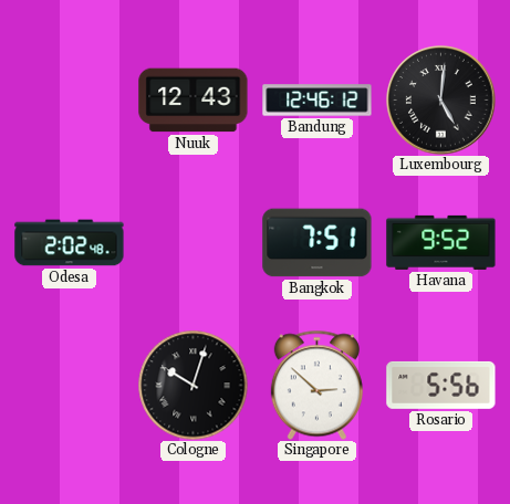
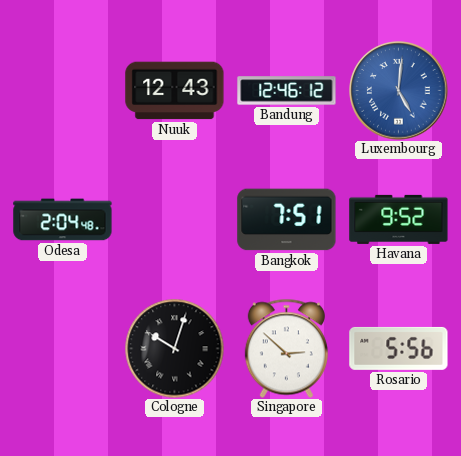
Luxembourg dial: black -> blue
Odesa: 2:02 -> 2:04
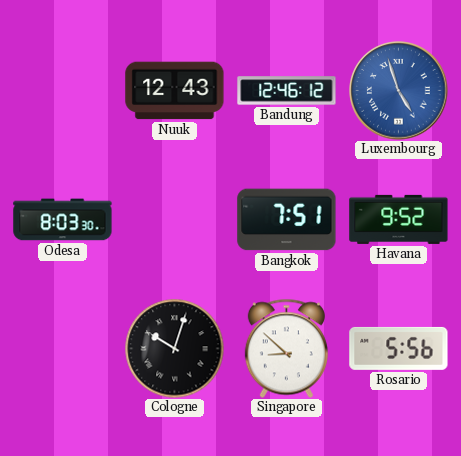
Luxembourg: 5:01 -> 4:57
Odesa: 2:04 -> 8:03
Singapore: 2:52 -> 8:52
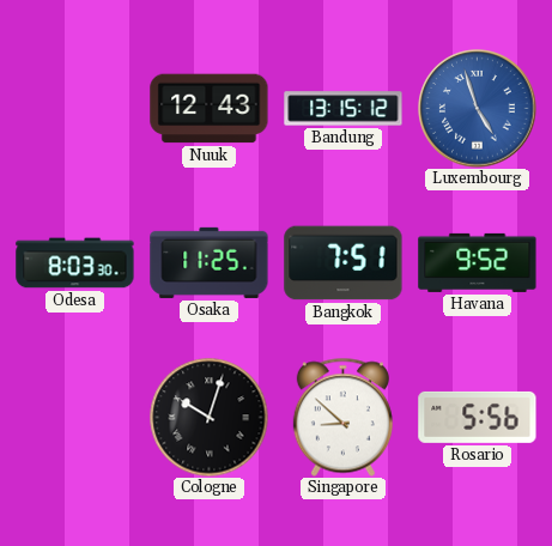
Bandung: 12:46 -> 13:15
Osaka: none -> 11:25
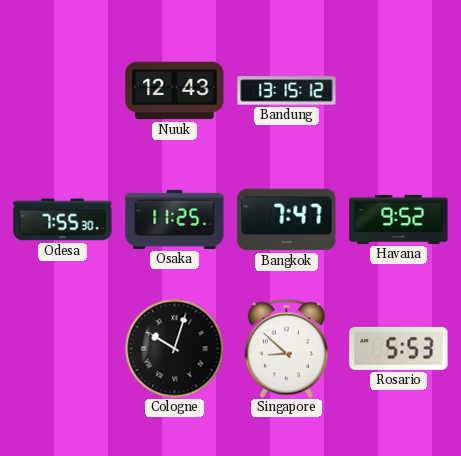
Luxembourg: 4:57 -> none
Odesa: 8:03 -> 7:55
Bangkok: 7:51 -> 7:47
Rosario: 5:56 -> 5:53
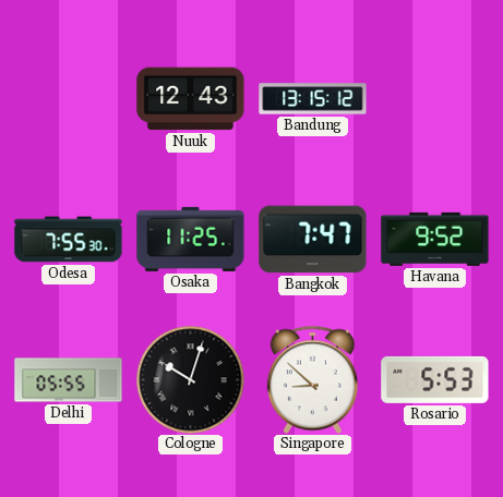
Delhi: none -> 05:55
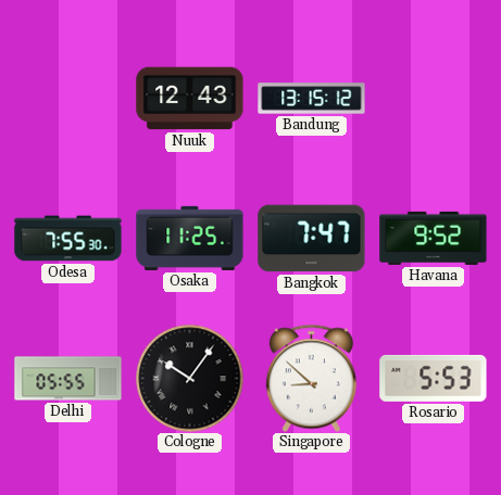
Cologne: 10:03 -> 10:06
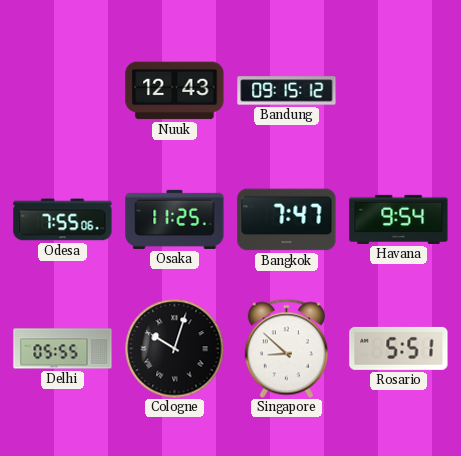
Bandung: 13:15 -> 09:15
Odesa: 7:55:30 -> 7:55:06
Havana: 9:52 -> 9:54
Cologne: 10:06 -> 10:03
Rosario: 5:53 -> 5:51
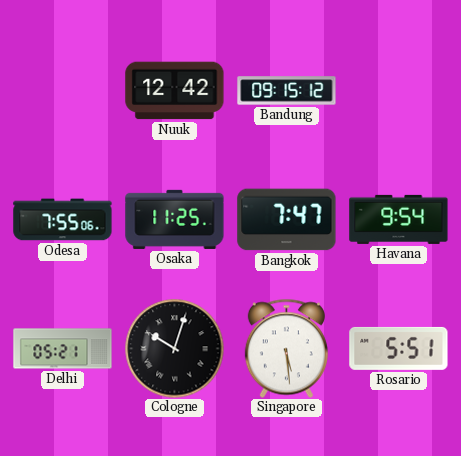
Nuuk: 12:43 -> 12:42
Delhi: 05:55 -> 05:21
Singapore: 8:52 -> 5:29
